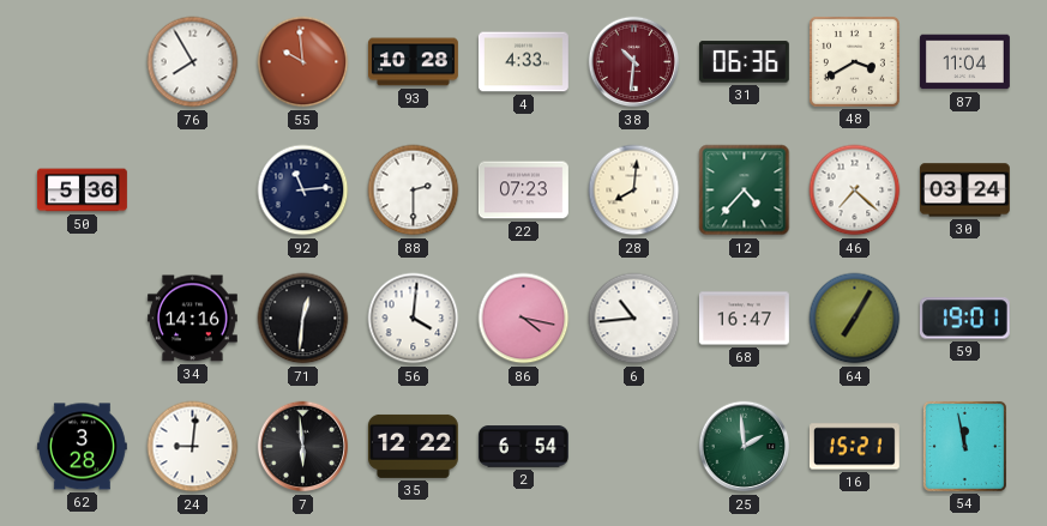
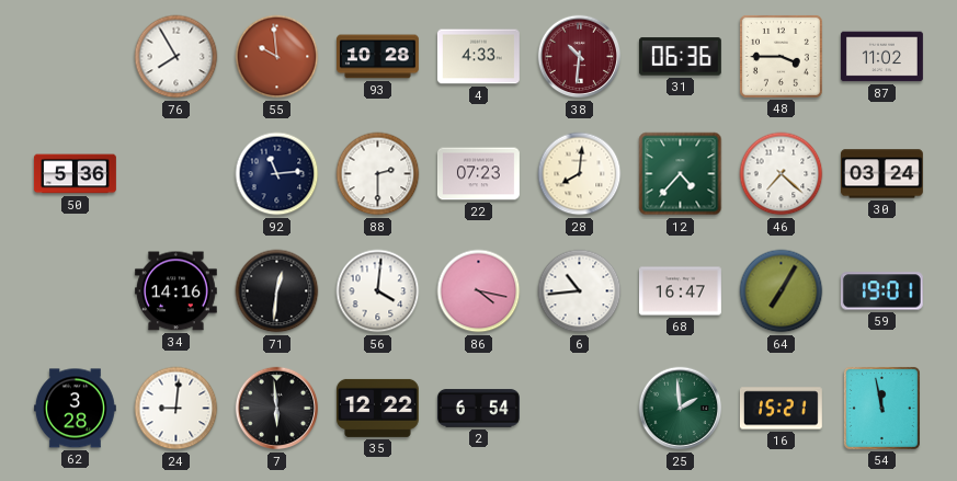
48: 3:40 -> 3:45
87: 11:04 -> 11:02
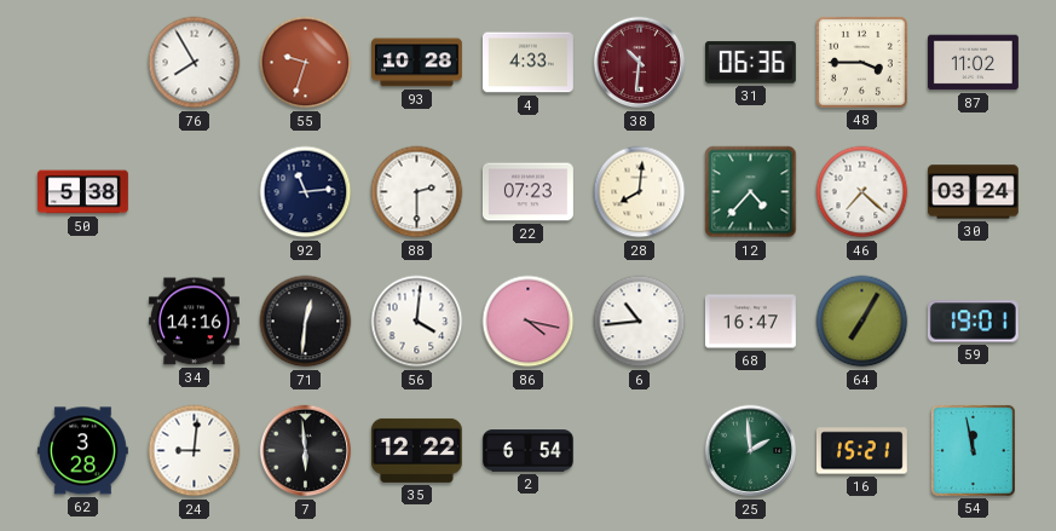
55: 9:59 -> 9:33
50: 5:36 -> 5:38
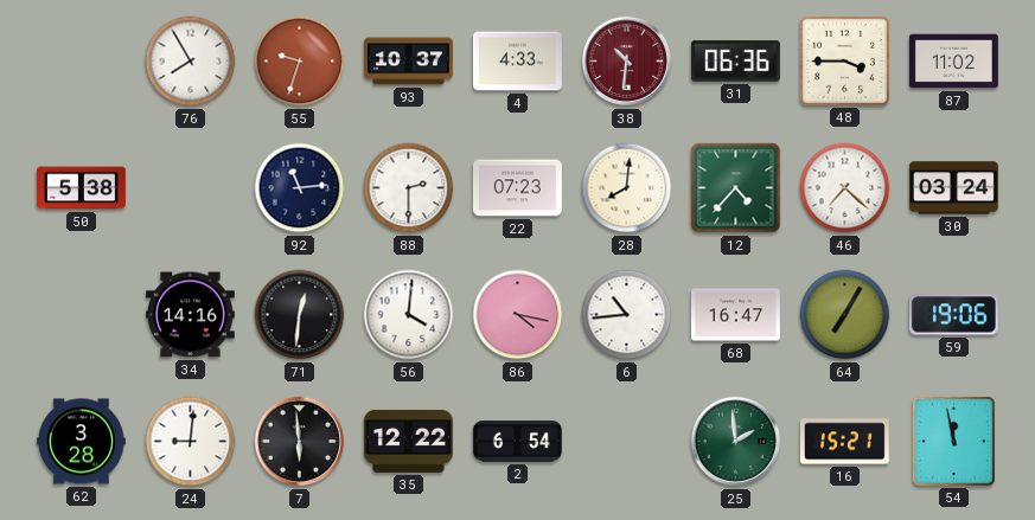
93: 10:28 -> 10:37
59: 19:01 -> 19:06
